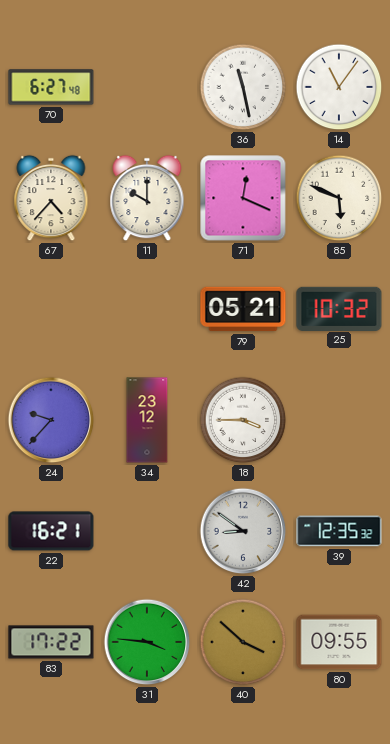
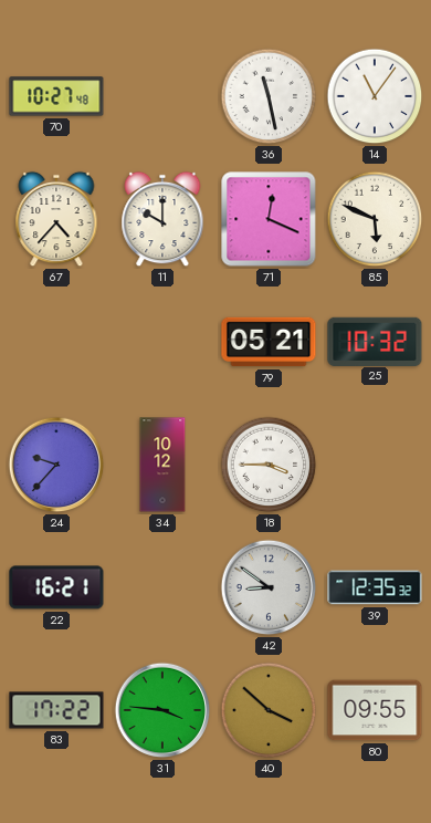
70: 6:27 -> 10:27
34: 23:12 -> 10:12
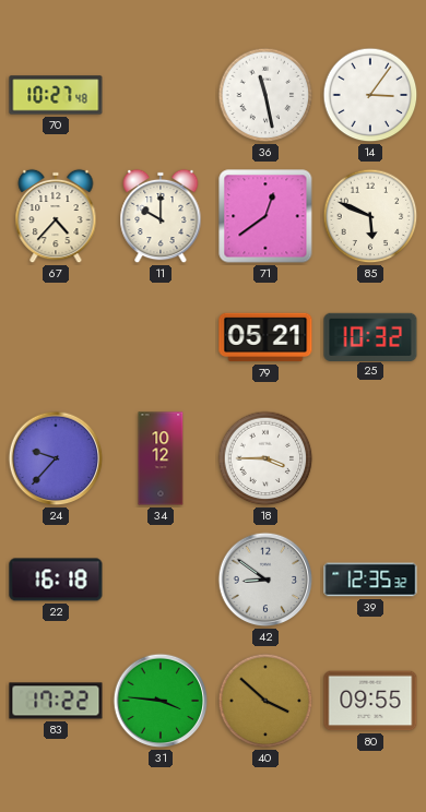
14: 11:06 -> 3:06
71: 12:19 -> 12:39
22: 16:21 -> 16:18
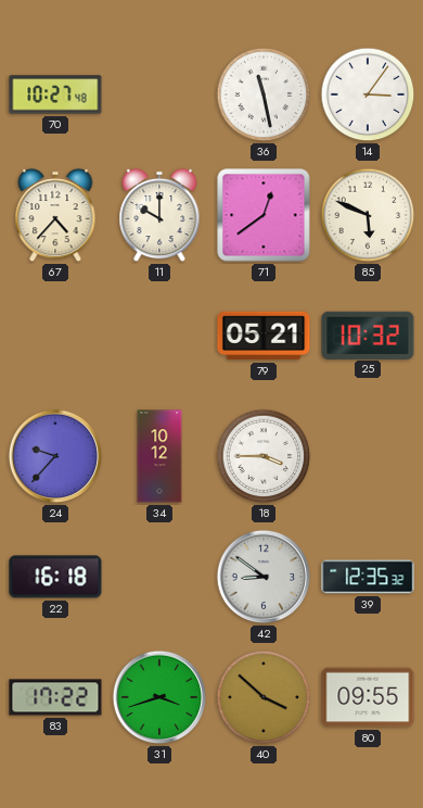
31: 3:46 -> 3:42
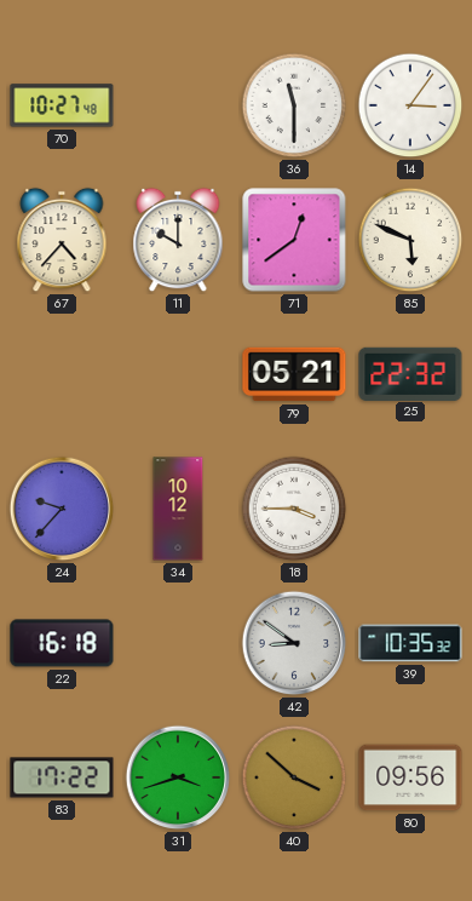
36: 11:28 -> 11:30
25: 10:32 -> 22:32
39: 12:35 -> 10:35
80: 09:55 -> 09:56
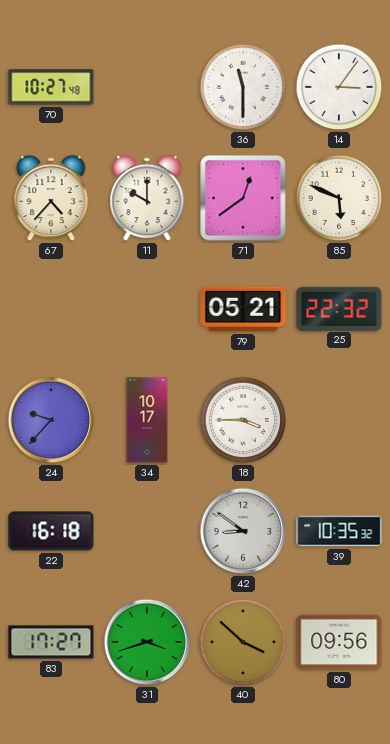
34: 10:12 -> 10:17
83: 17:22 -> 17:27
